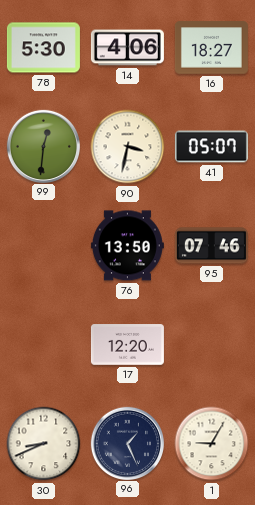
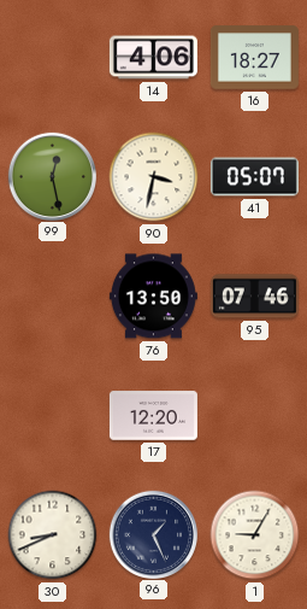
78: 5:30 -> none
99: 12:31 -> 12:28
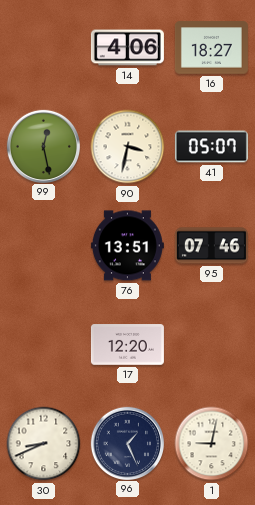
76: 13:50 -> 13:51
1: 9:05 -> 9:02
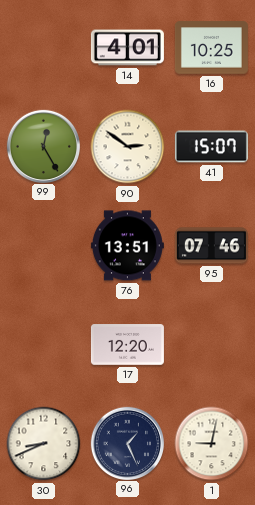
14: 4:06 -> 4:01
16: 18:27 -> 10:25
99: 12:28 -> 12:25
90: 3:32 -> 2:51
41: 05:07 -> 15:07
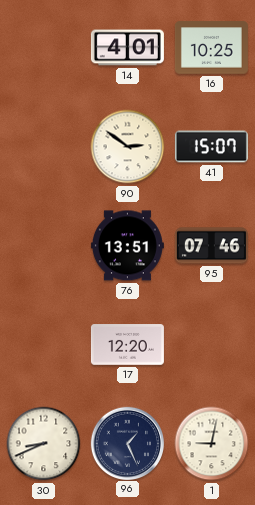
99: 12:25 -> none
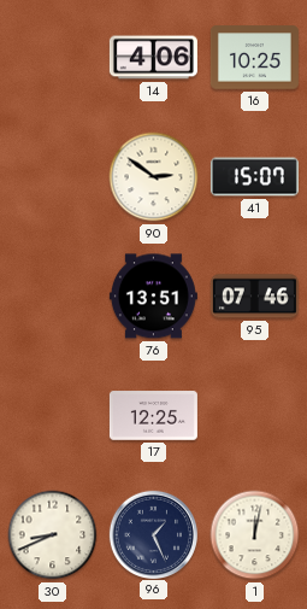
14: 4:01 -> 4:06
17: 12:20 -> 12:25
1: 9:02 -> 12:02
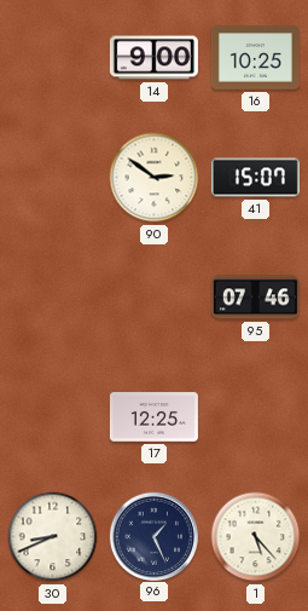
14: 4:06 -> 9:00
76: 13:51 -> none
1: 12:02 -> 5:23
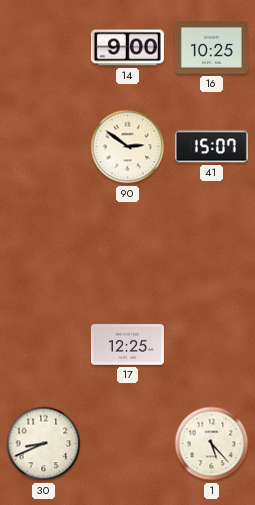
95: 07:46 -> none
96: 1:26 -> none
